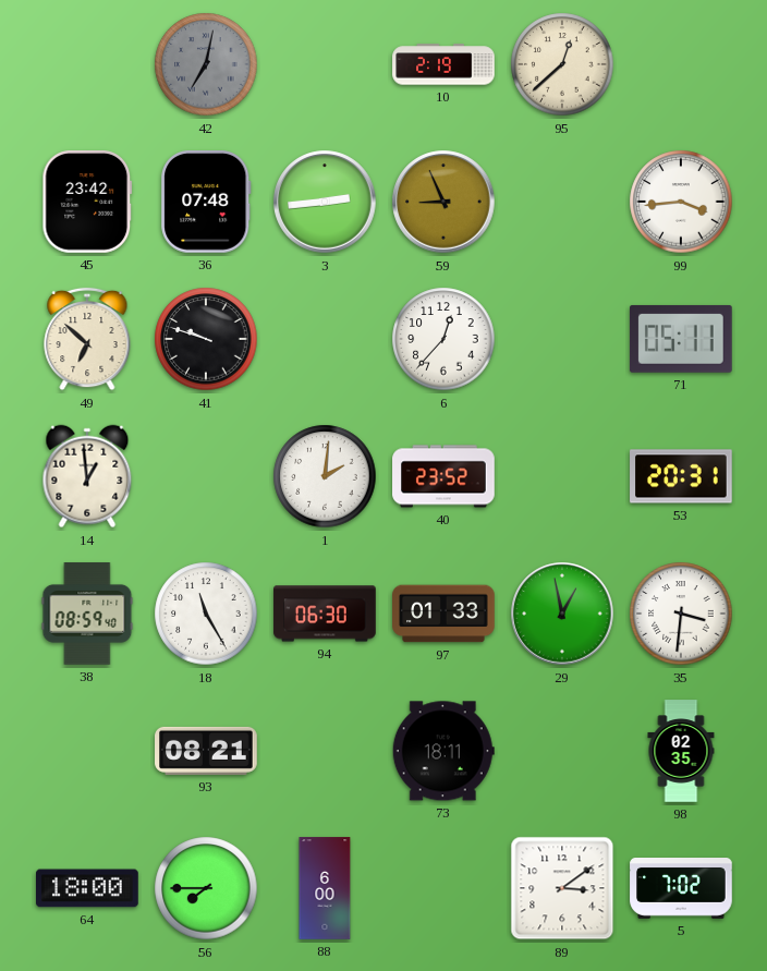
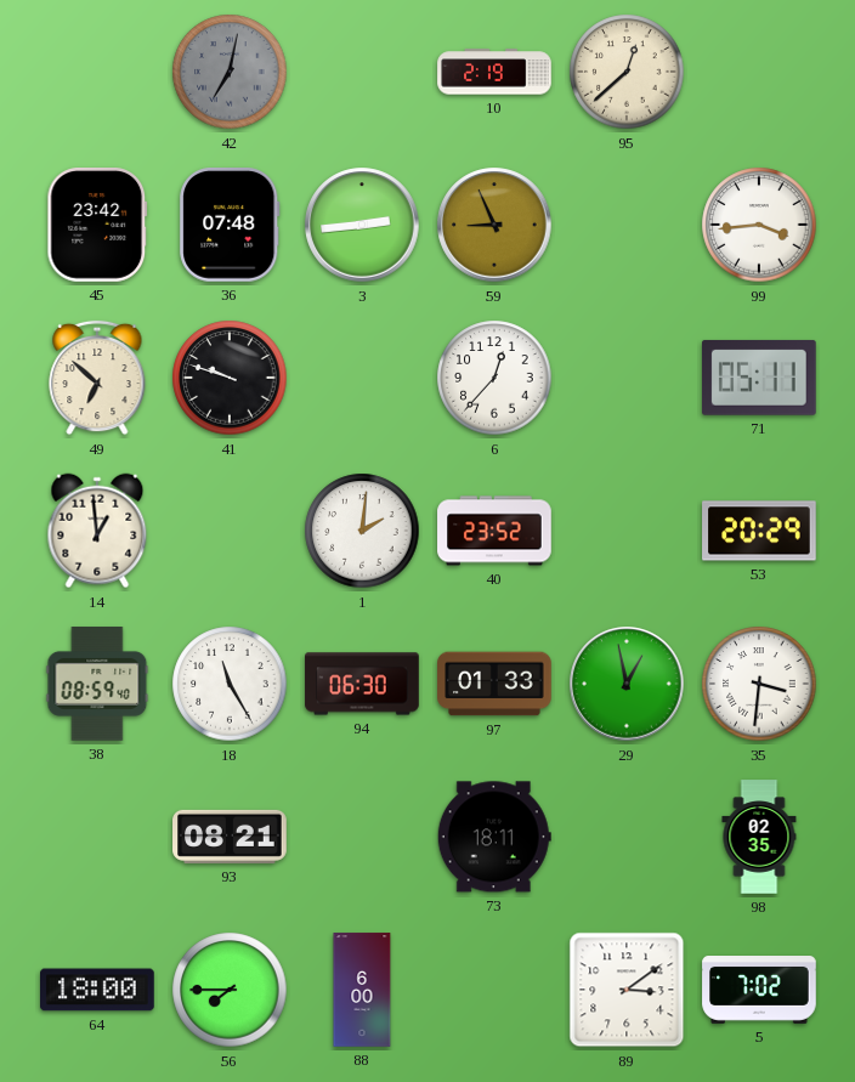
53: 20:31 -> 20:29
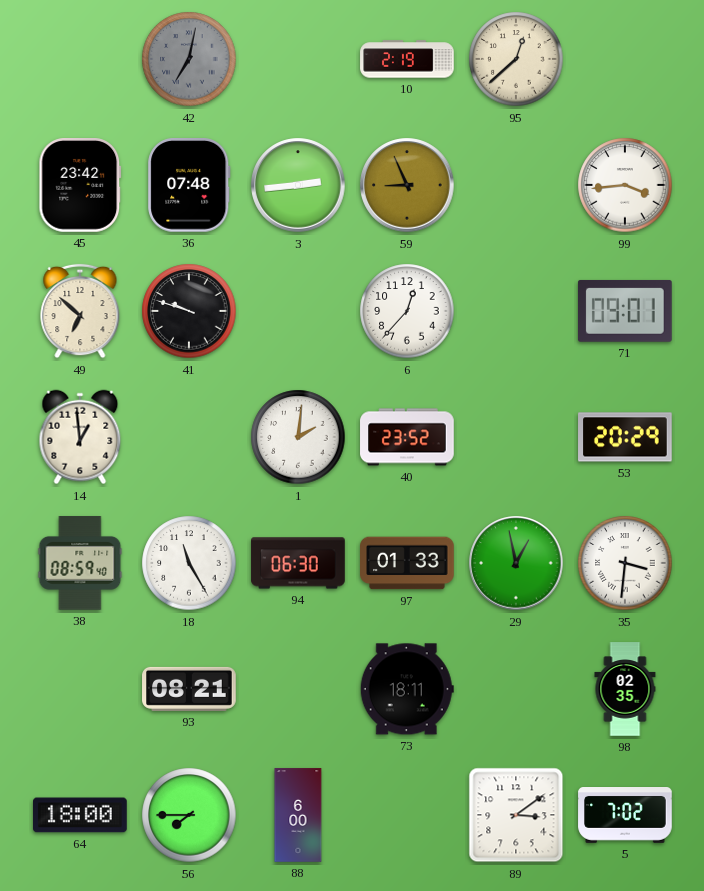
71: 05:11 -> 09:01
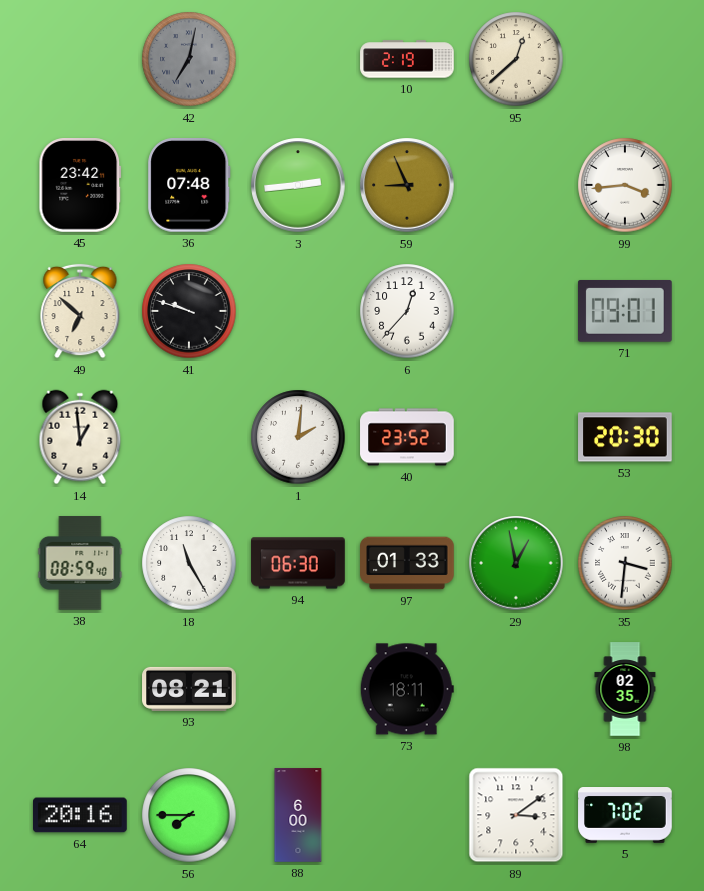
53: 20:29 -> 20:30
64: 18:00 -> 20:16
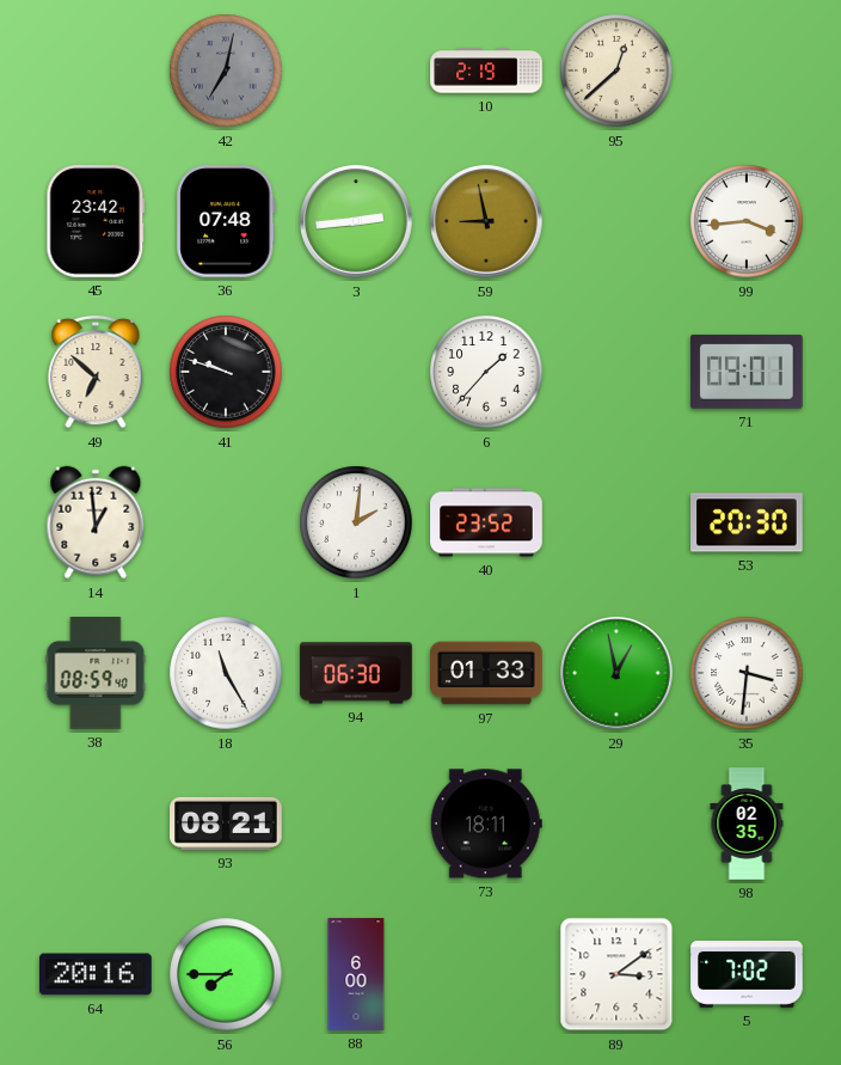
59: 8:56 -> 8:58
6: 12:37 -> 1:37
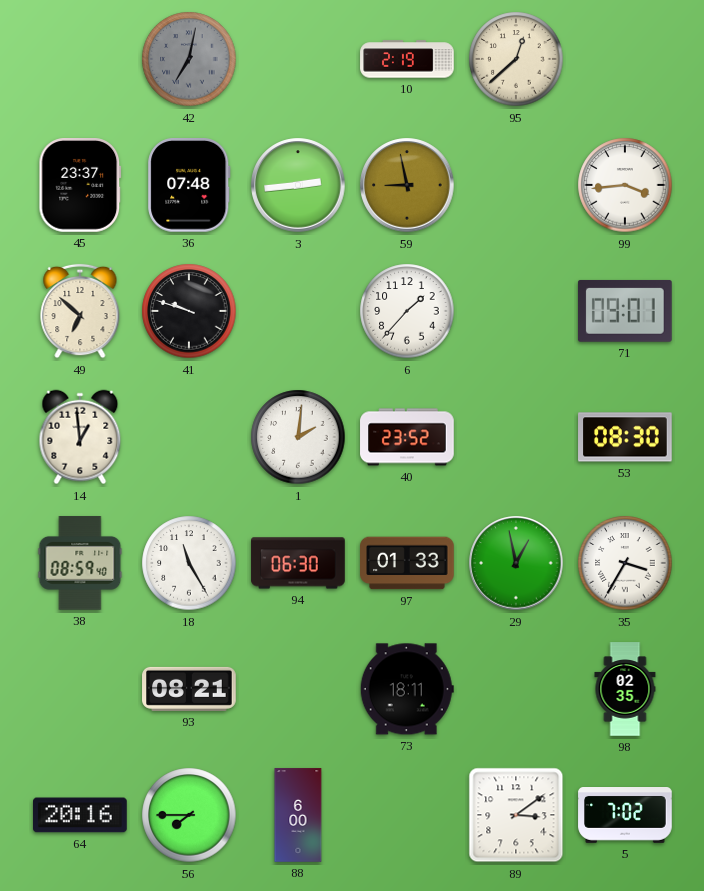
45: 23:42 -> 23:37
53: 20:30 -> 08:30
35: 3:31 -> 3:35
